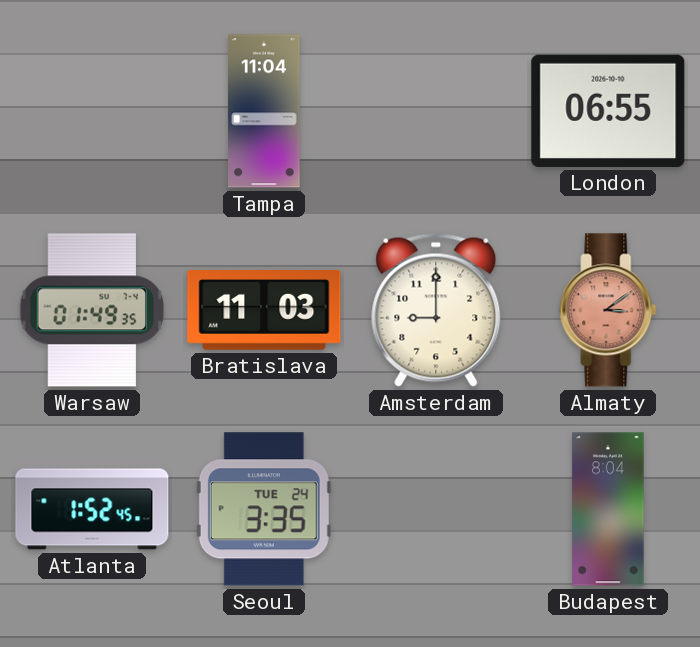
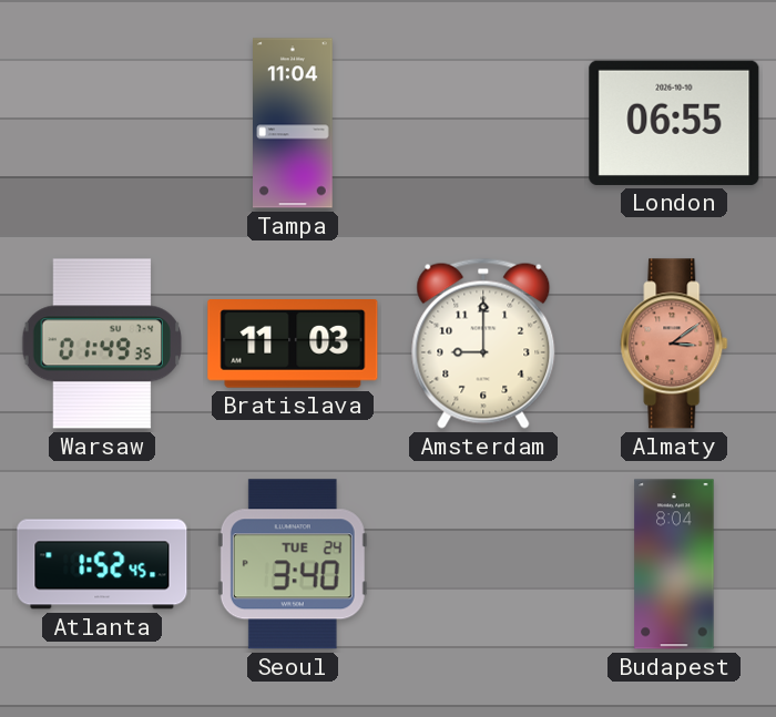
Seoul: 3:35 -> 3:40
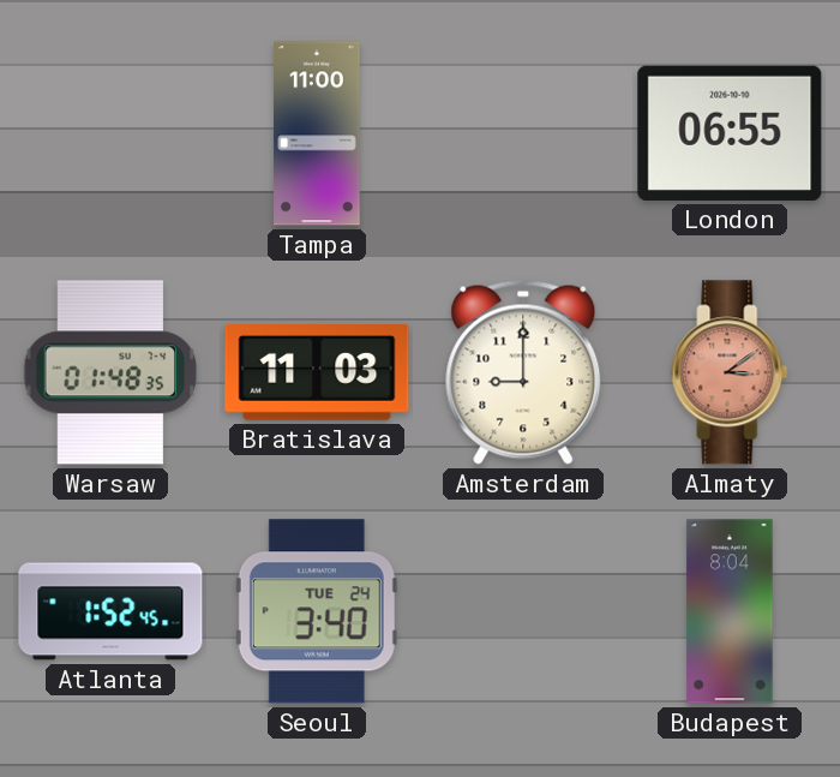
Tampa: 11:04 -> 11:00
Warsaw: 01:49 -> 01:48
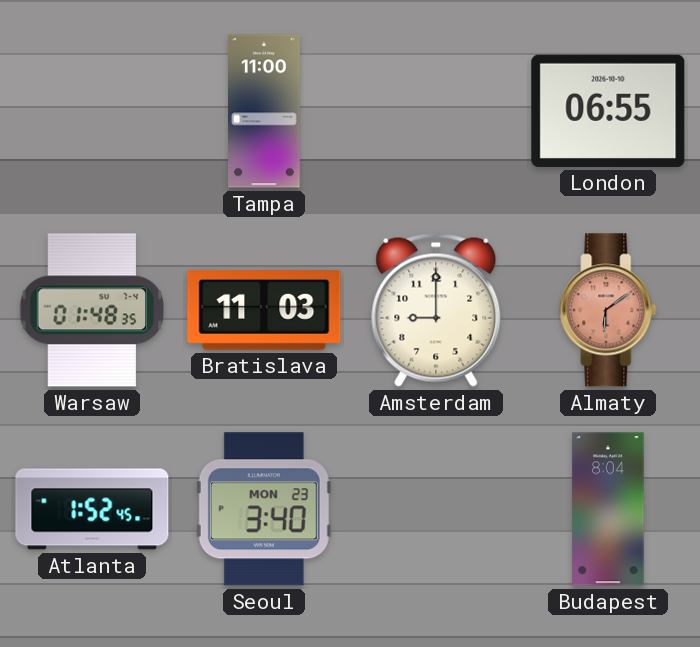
Almaty: 3:09 -> 6:09
Seoul date: TUE 24 -> MON 23
